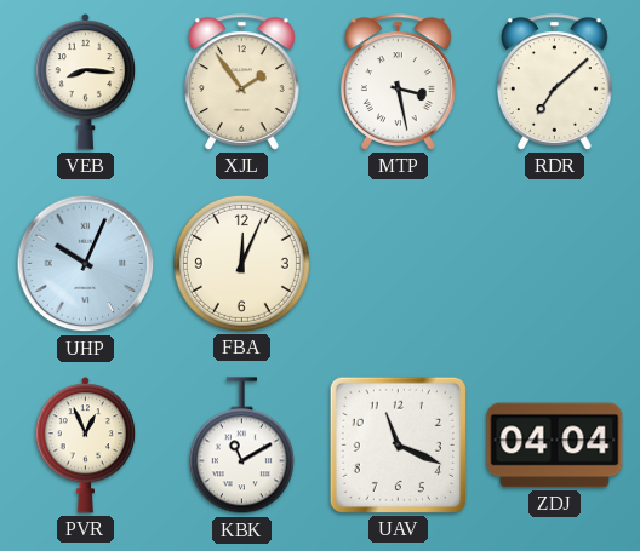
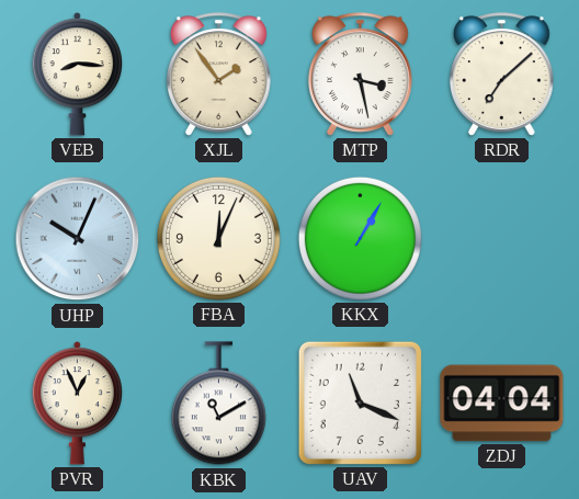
KKX: none -> 1:05
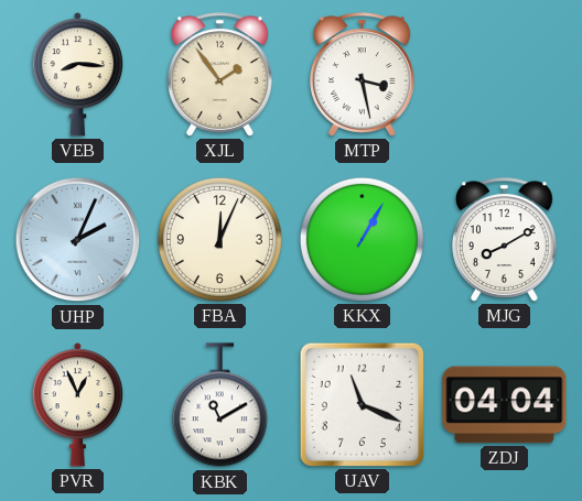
RDR: 7:08 -> none
UHP: 10:04 -> 2:04
MJG: none -> 8:10
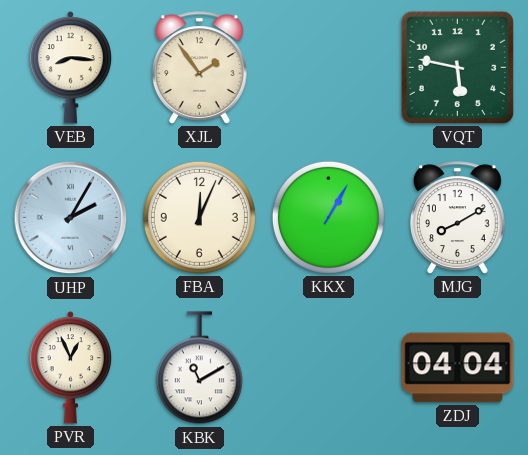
MTP: 3:28 -> none
VQT: none -> 5:47
UHP: 2:04 -> 2:05
UAV: 11:19 -> none
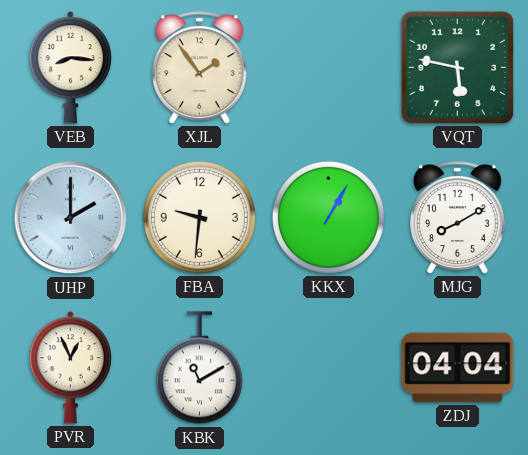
UHP: 2:05 -> 2:00
FBA: 12:04 -> 9:31
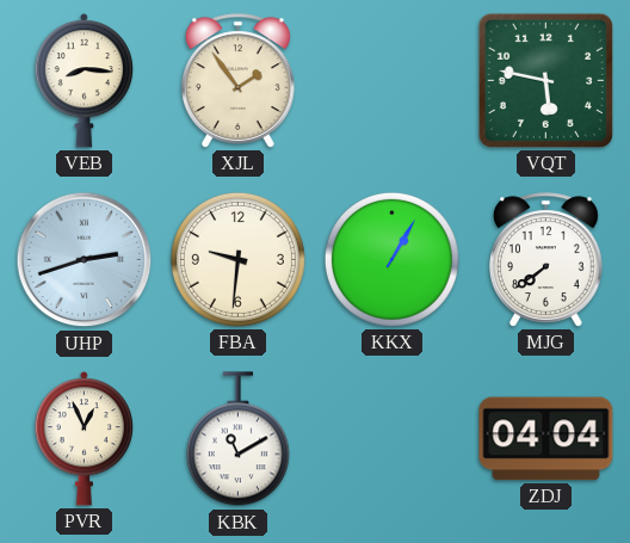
UHP: 2:00 -> 2:42
MJG: 8:10 -> 7:39
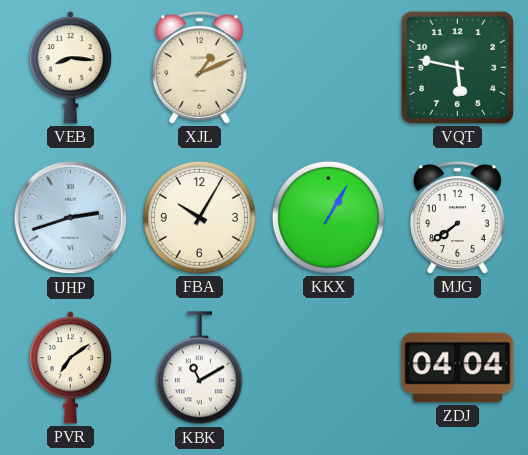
XJL: 1:54 -> 1:11
FBA: 9:31 -> 10:05
PVR: 12:56 -> 7:09
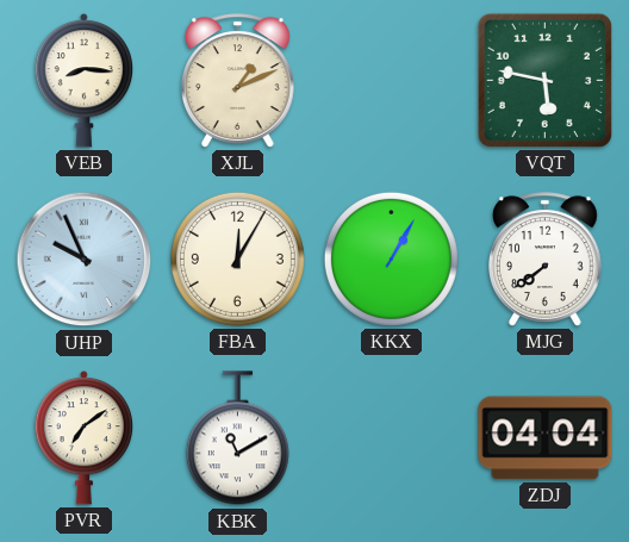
UHP: 2:42 -> 9:56
FBA: 10:05 -> 12:05
